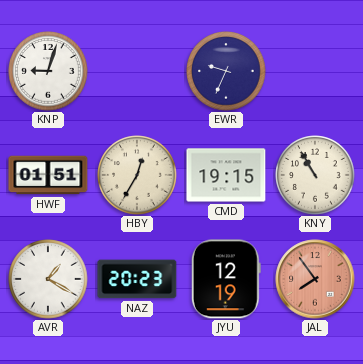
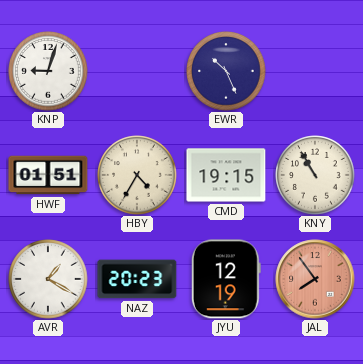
EWR: 9:34 -> 10:26
HBY: 12:35 -> 4:35
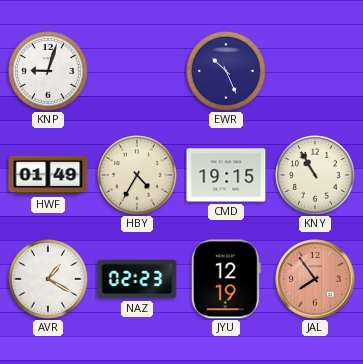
HWF: 01:51 -> 01:49
NAZ: 20:23 -> 02:23
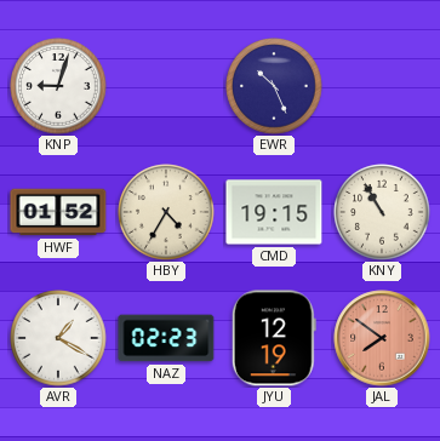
HWF: 01:49 -> 01:52
JAL: 7:54 -> 7:51
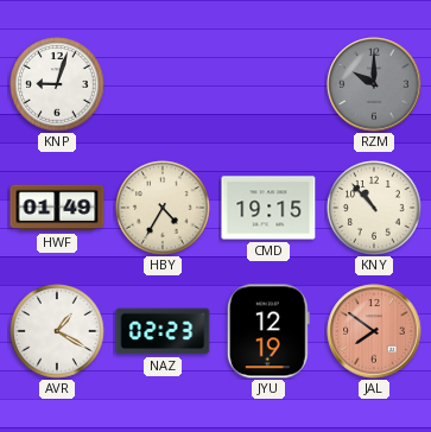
EWR: 10:26 -> none
RZM: none -> 10:00
HWF: 01:52 -> 01:49
KNY: 10:55 -> 10:53
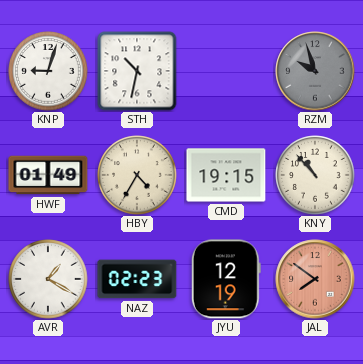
STH: none -> 10:32
RZM: 10:00 -> 9:57
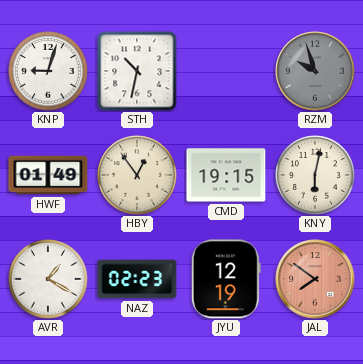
HBY: 4:35 -> 12:54
KNY: 10:53 -> 6:02
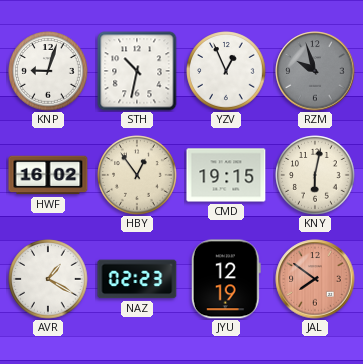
YZV: none -> 12:56
HWF: 01:49 -> 16:02
